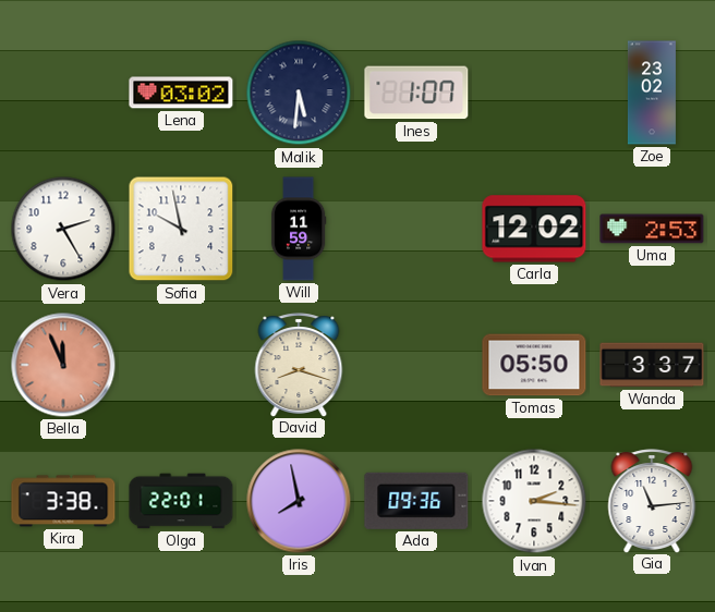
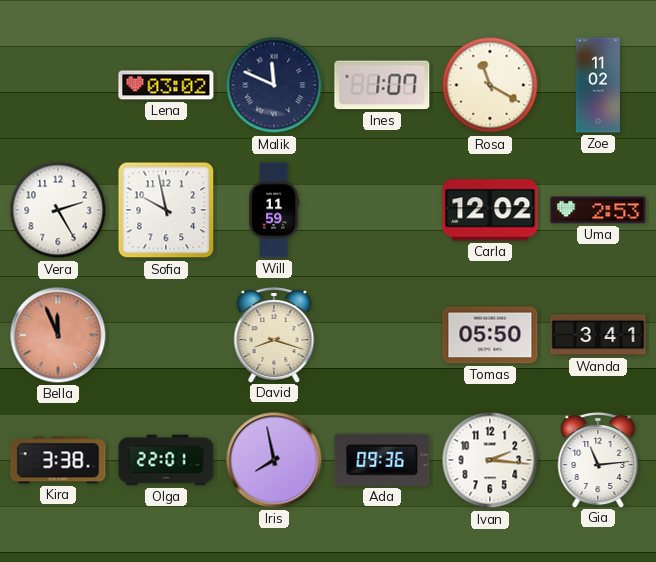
Malik: 5:31 -> 11:49
Rosa: none -> 11:20
Zoe: 23:02 -> 11:02
Wanda: 3:37 -> 3:41
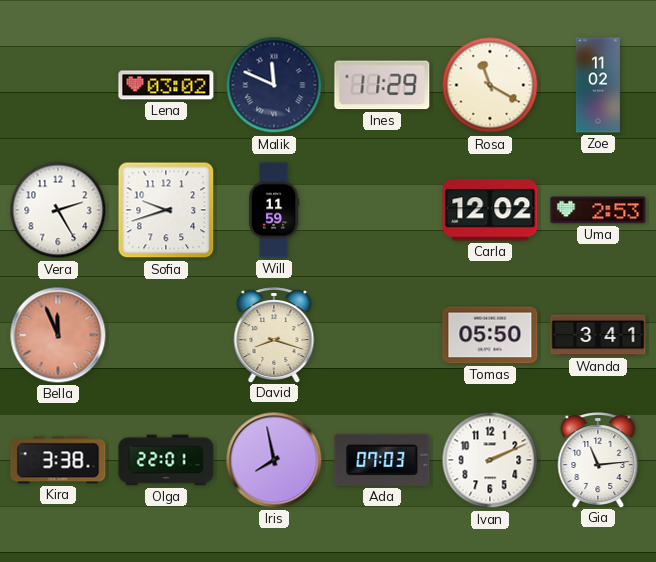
Ines: 1:07 -> 11:29
Sofia: 9:58 -> 9:42
Ada: 09:36 -> 07:03
Ivan: 2:16 -> 2:11
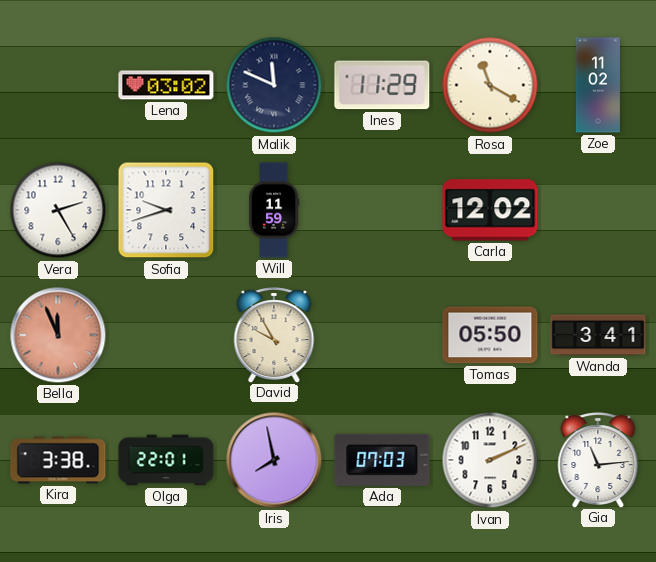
Uma: 2:53 -> none
David: 8:18 -> 9:55
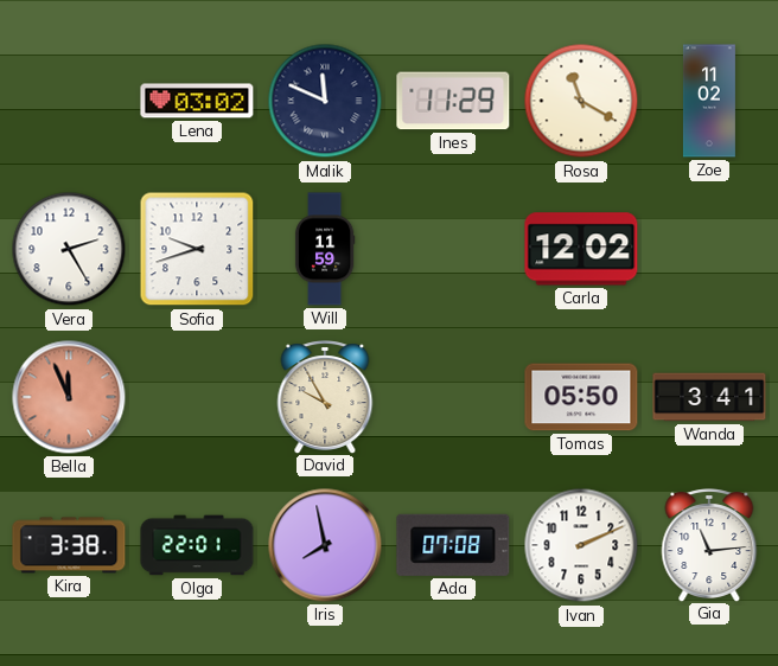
Ada: 07:03 -> 07:08
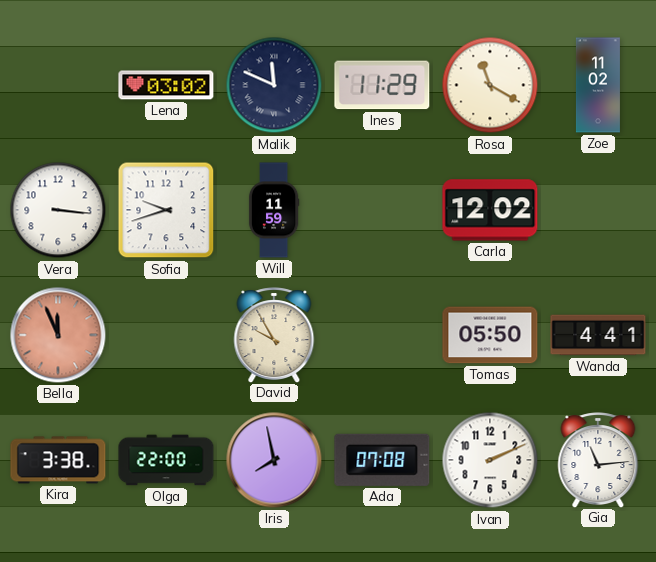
Vera: 2:25 -> 3:16
Wanda: 3:41 -> 4:41
Olga: 22:01 -> 22:00
